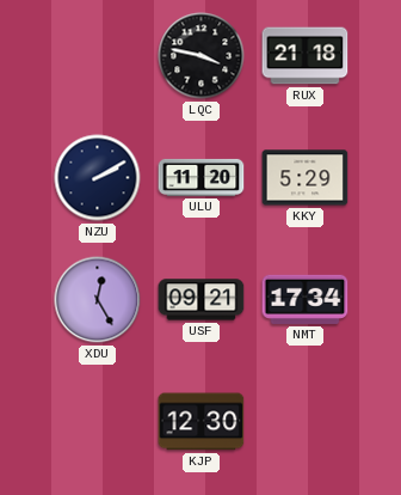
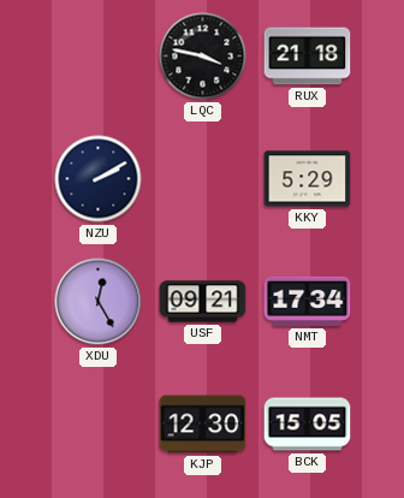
ULU: 11:20 -> none
BCK: none -> 15:05
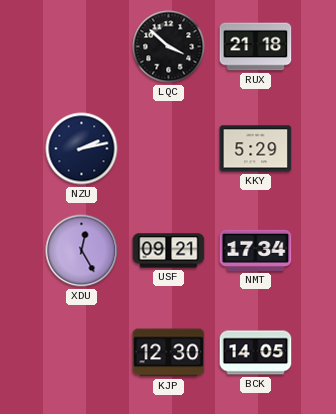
LQC: 3:47 -> 3:52
NZU: 2:10 -> 2:13
BCK: 15:05 -> 14:05
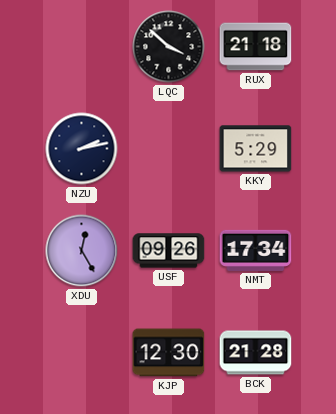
USF: 09:21 -> 09:26
BCK: 14:05 -> 21:28
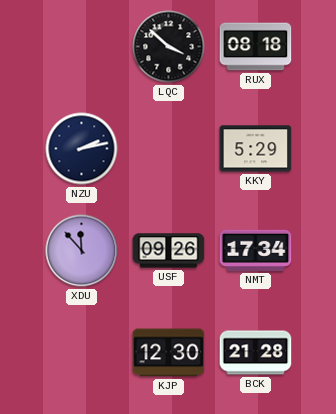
RUX: 21:18 -> 08:18
XDU: 12:25 -> 11:53
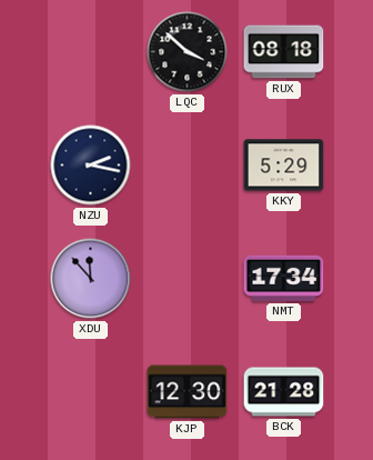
NZU: 2:13 -> 2:17
USF: 09:26 -> none
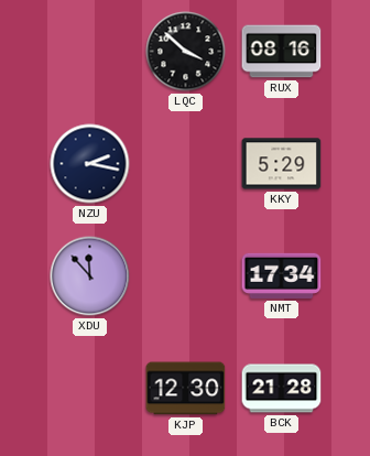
RUX: 08:18 -> 08:16
